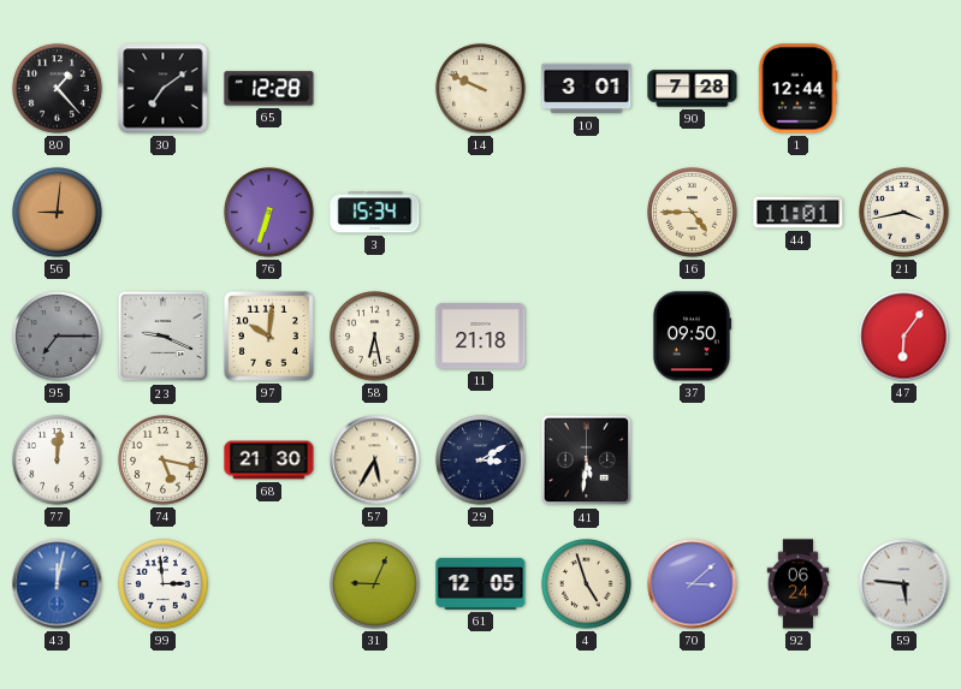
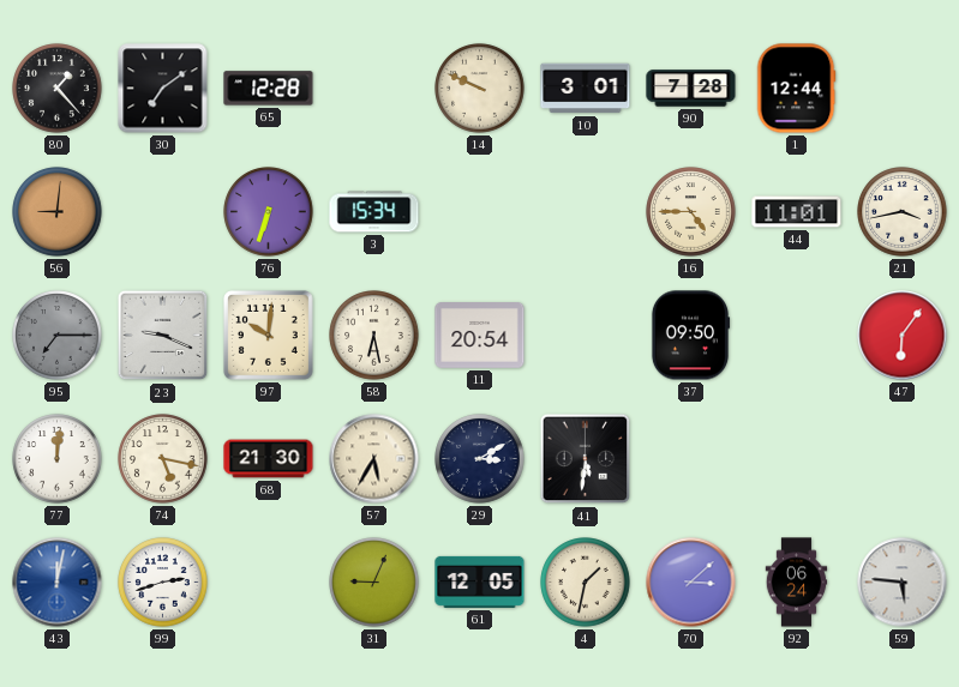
11: 21:18 -> 20:54
99: 2:59 -> 2:42
4: 4:57 -> 1:32
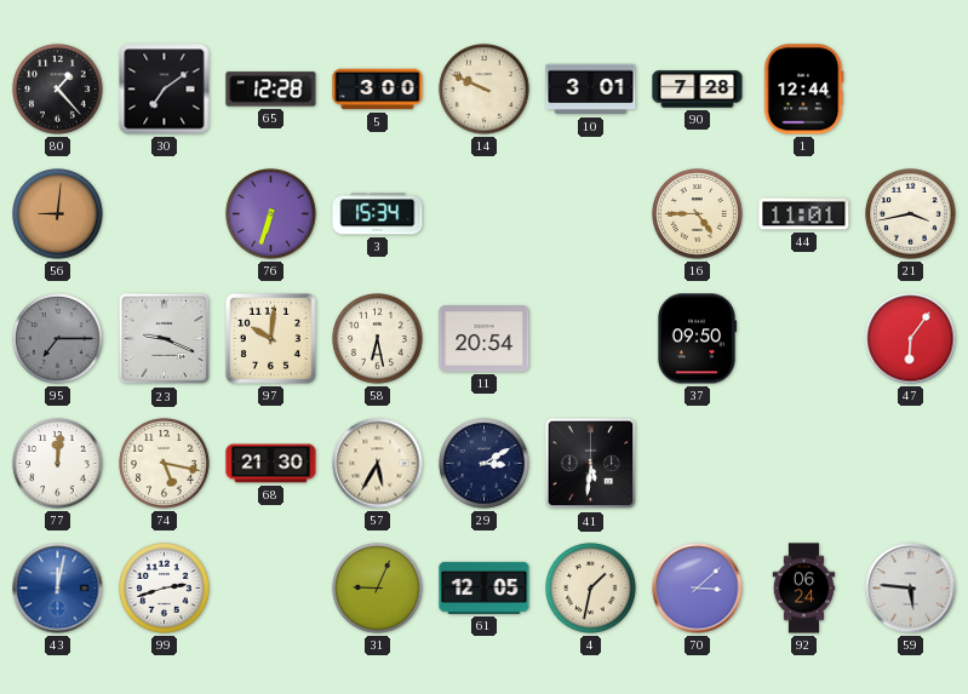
5: none -> 3:00
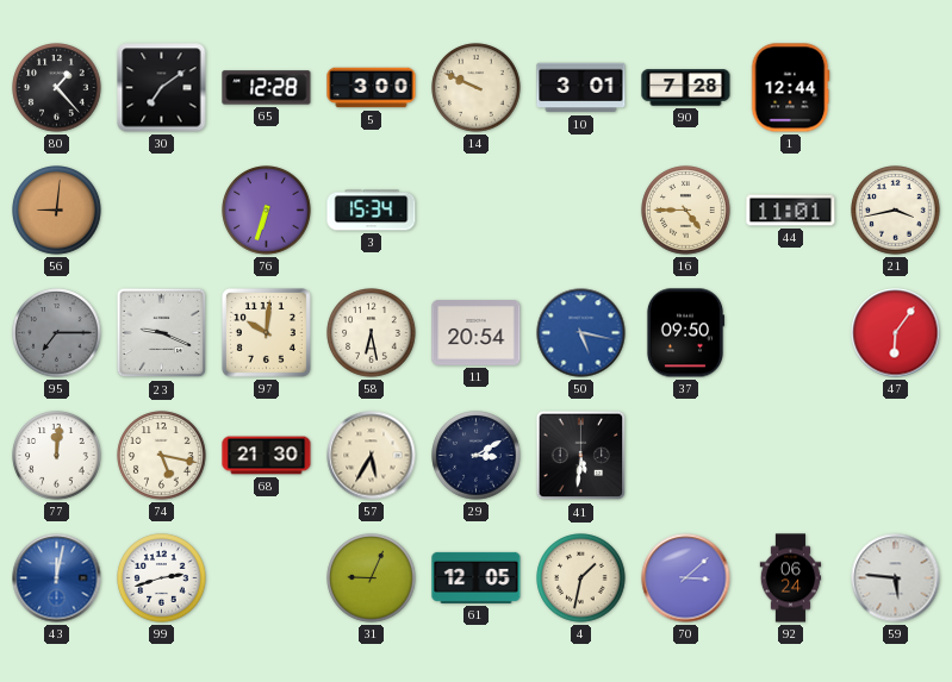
50: none -> 5:17
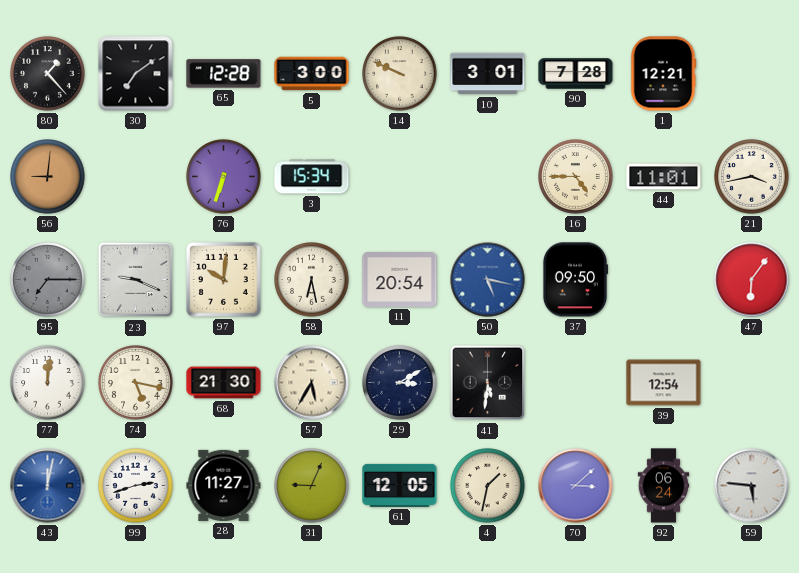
1: 12:44 -> 12:21
39: none -> 12:54
28: none -> 11:27
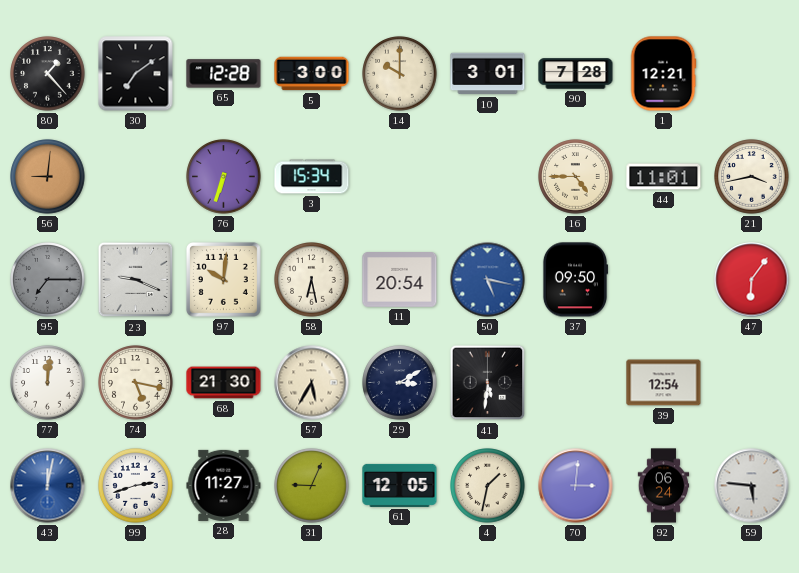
14: 9:49 -> 10:00
70: 3:08 -> 3:01
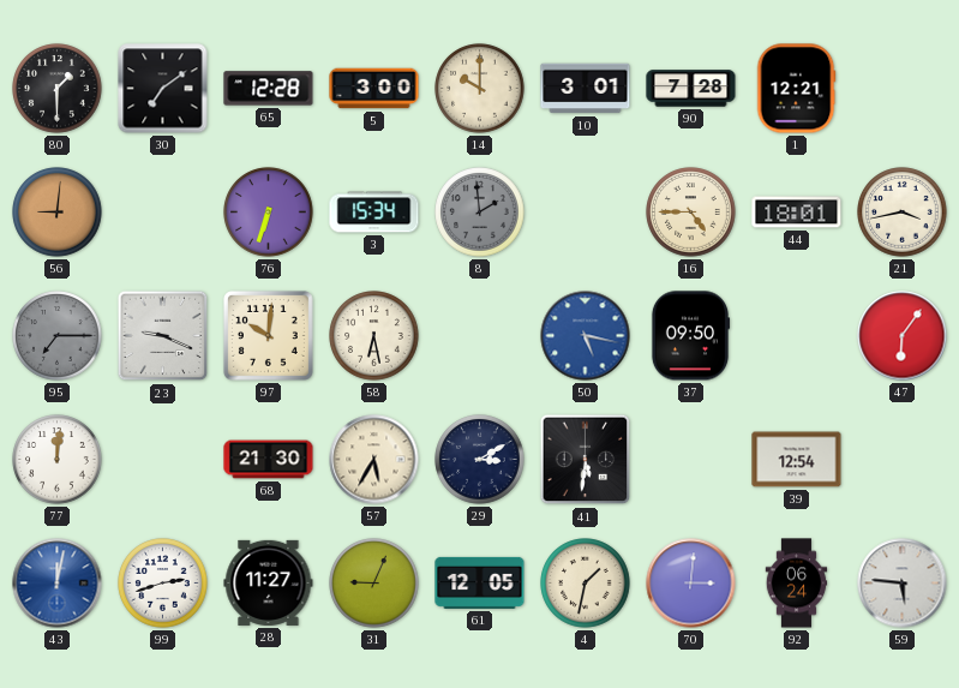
80: 1:23 -> 1:30
8: none -> 1:59
44: 11:01 -> 18:01
11: 20:54 -> none
74: 5:17 -> none
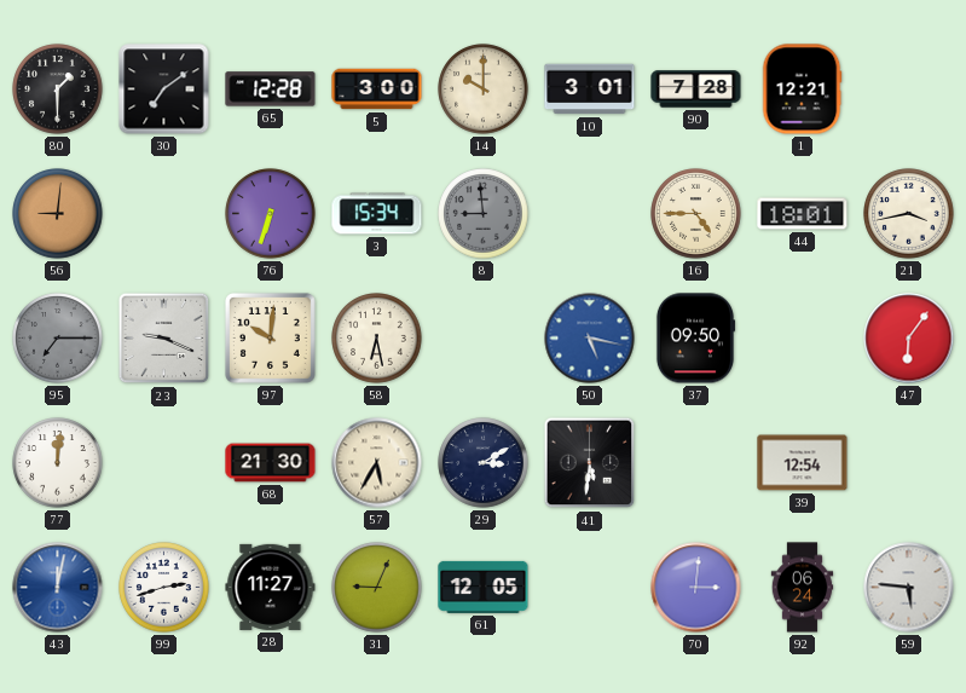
8: 1:59 -> 8:59
4: 1:32 -> none
